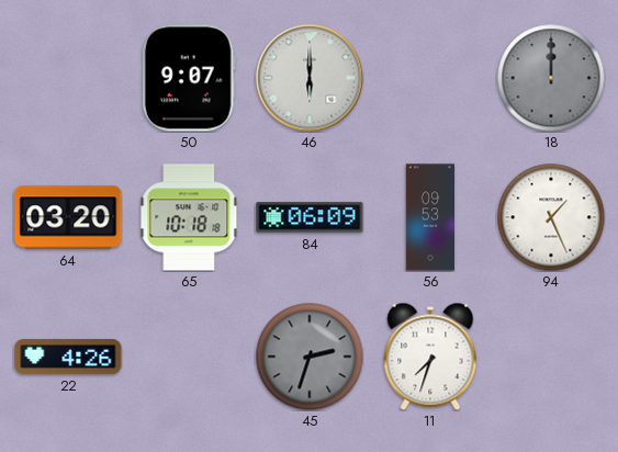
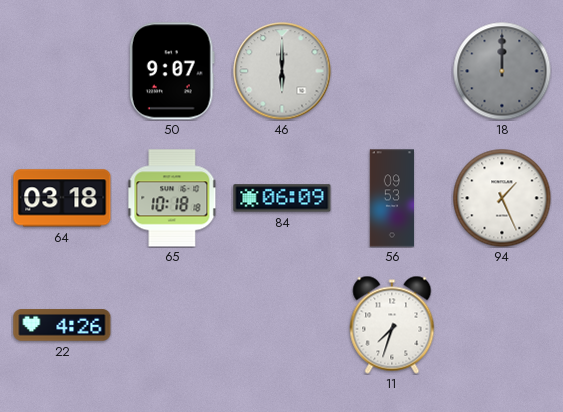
64: 03:20 -> 03:18
45: 2:33 -> none
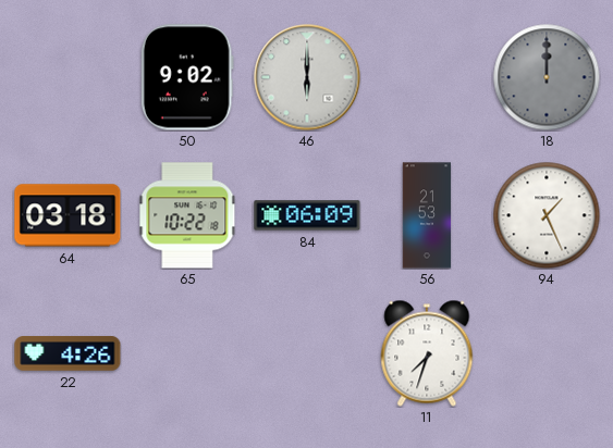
50: 9:07 -> 9:02
65: 10:18 -> 10:22
56: 09:53 -> 21:53
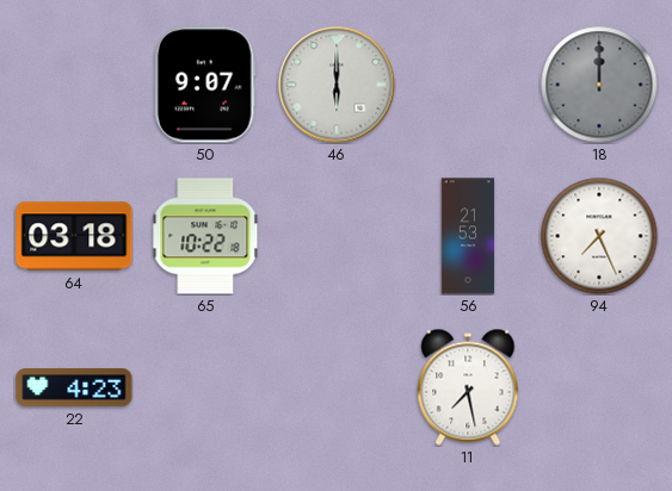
50: 9:02 -> 9:07
84: 06:09 -> none
94: 1:26 -> 7:26
22: 4:26 -> 4:23
11: 7:33 -> 7:28
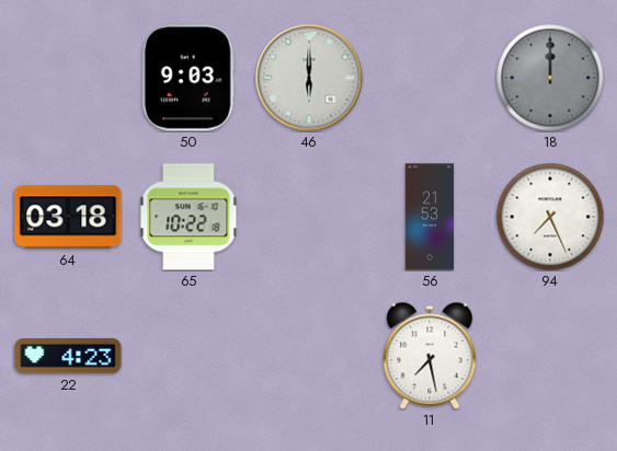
50: 9:07 -> 9:03
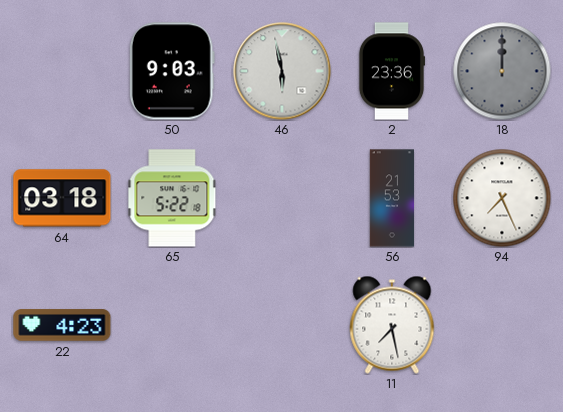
46: 6:00 -> 5:58
2: none -> 23:36
65: 10:22 -> 5:22
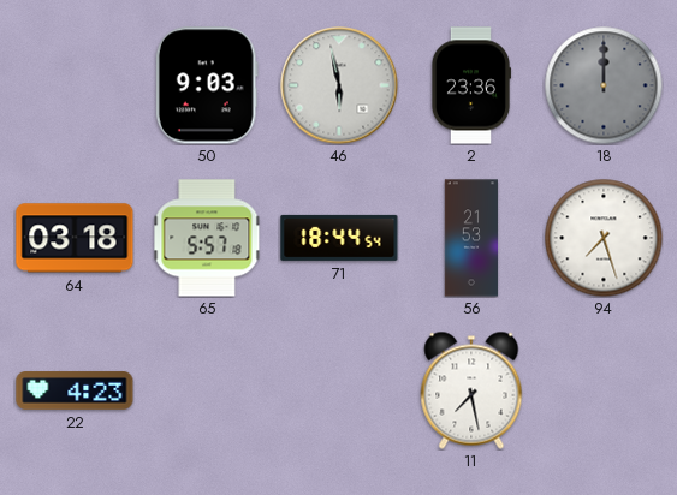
65: 5:22 -> 5:57
71: none -> 18:44
94: 7:26 -> 7:27
